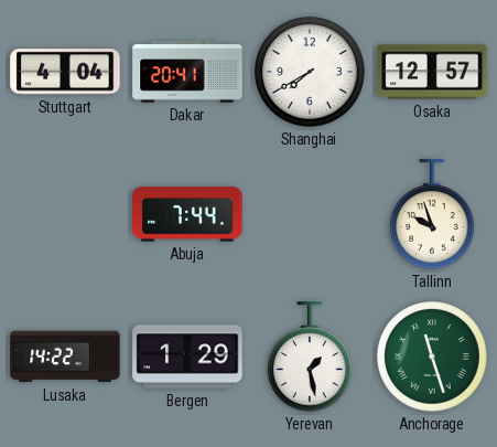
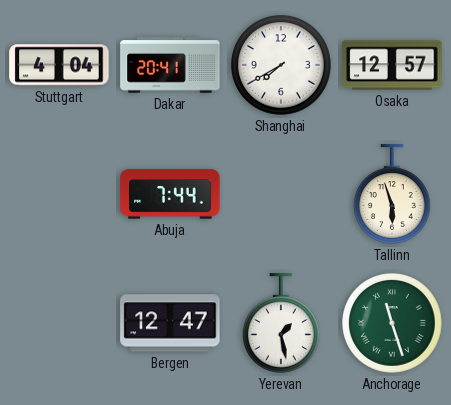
Tallinn: 9:57 -> 5:57
Lusaka: 14:22 -> none
Bergen: 1:29 -> 12:47
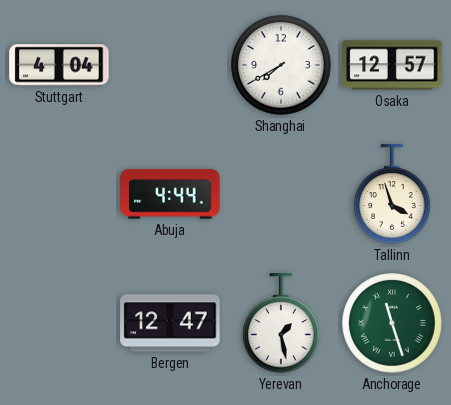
Dakar: 20:41 -> none
Abuja: 7:44 -> 4:44
Tallinn: 5:57 -> 3:57
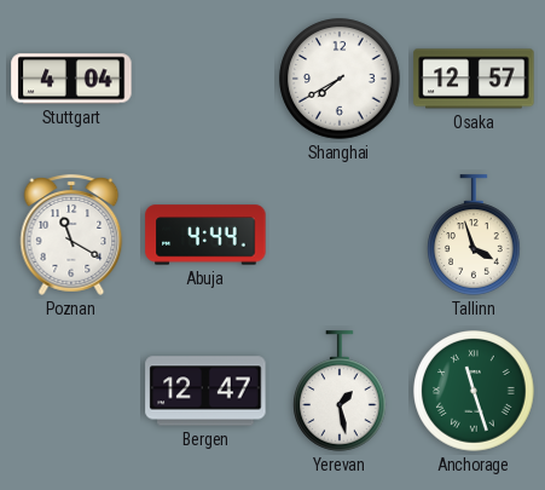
Poznan: none -> 11:20
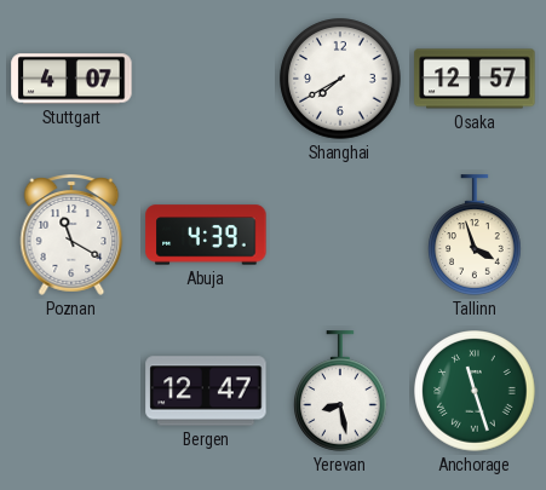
Stuttgart: 4:04 -> 4:07
Abuja: 4:44 -> 4:39
Yerevan: 1:28 -> 8:28
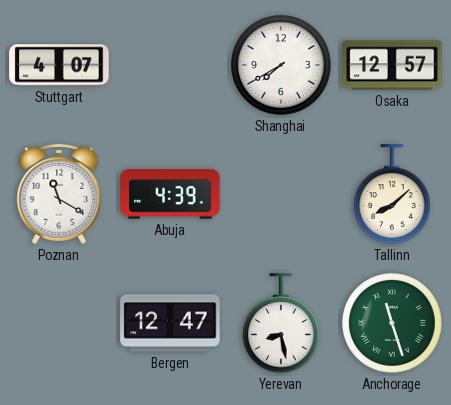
Tallinn: 3:57 -> 8:08
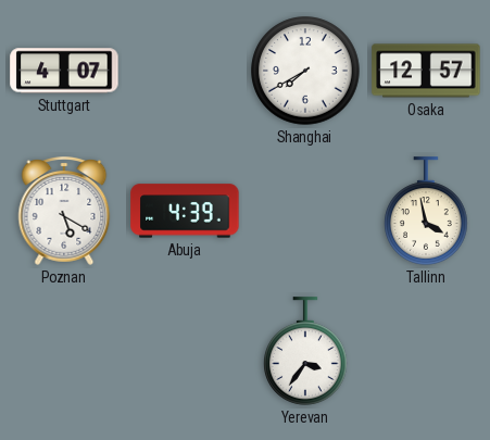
Poznan: 11:20 -> 5:20
Tallinn: 8:08 -> 3:58
Bergen: 12:47 -> none
Yerevan: 8:28 -> 3:36
Anchorage: 11:27 -> none
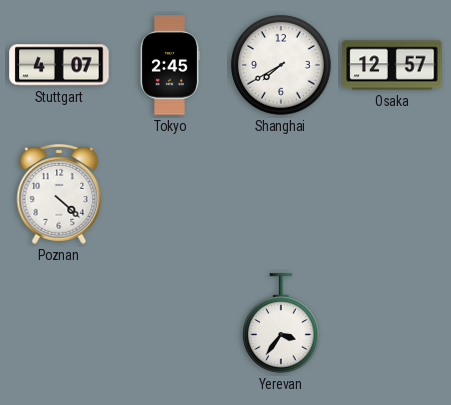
Tokyo: none -> 2:45
Poznan: 5:20 -> 4:22
Abuja: 4:39 -> none
Tallinn: 3:58 -> none
